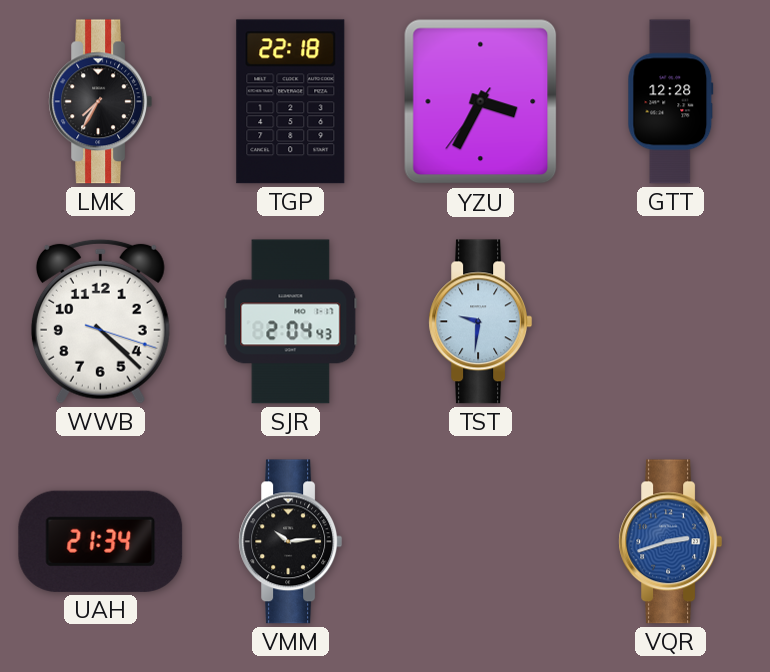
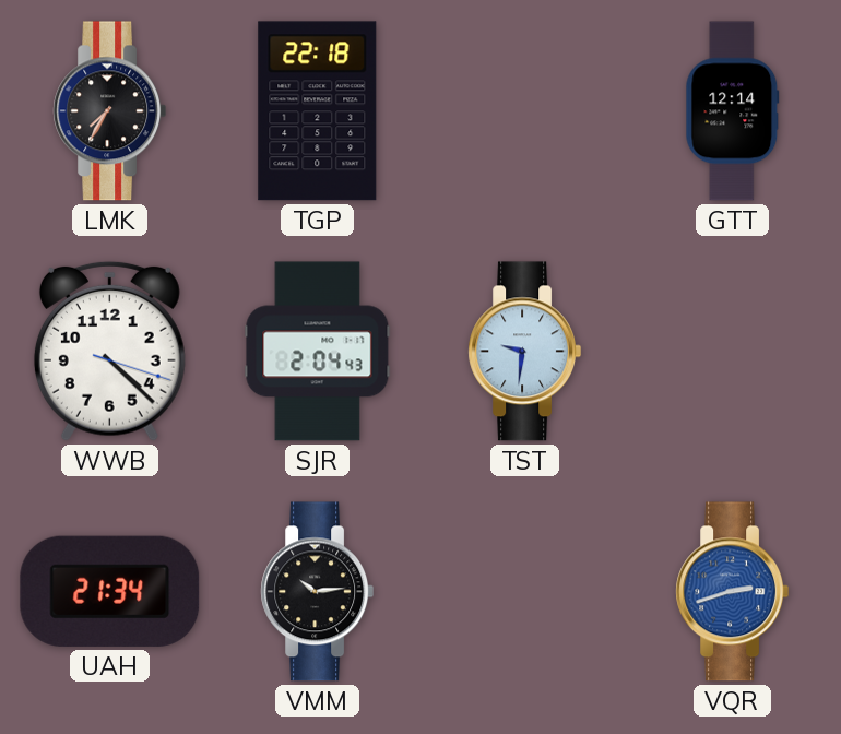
YZU: 3:34 -> none
GTT: 12:28 -> 12:14
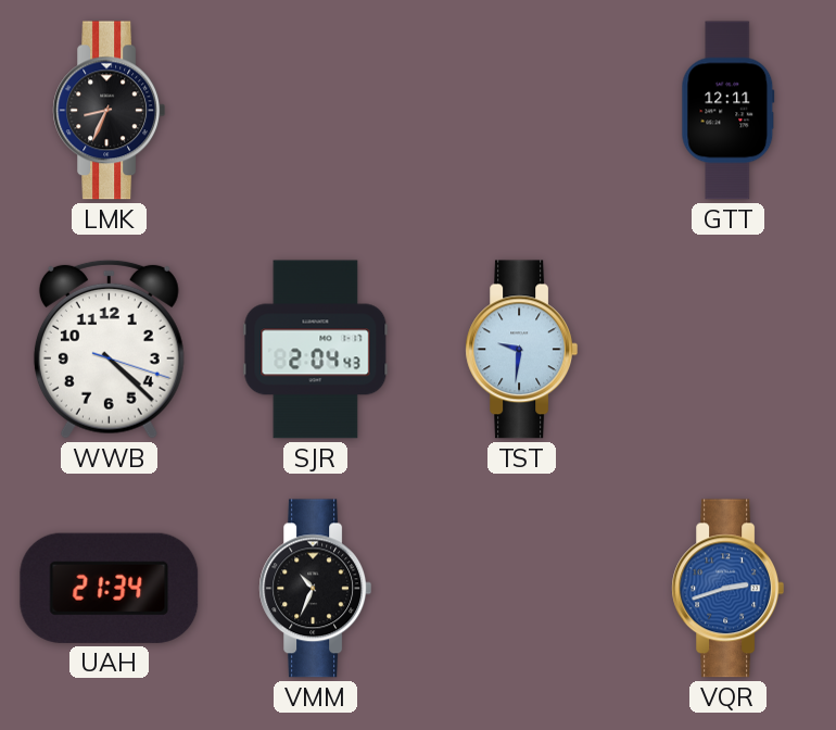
LMK: 7:35 -> 8:34
TGP: 22:18 -> none
GTT: 12:14 -> 12:11
VMM: 10:14 -> 10:34
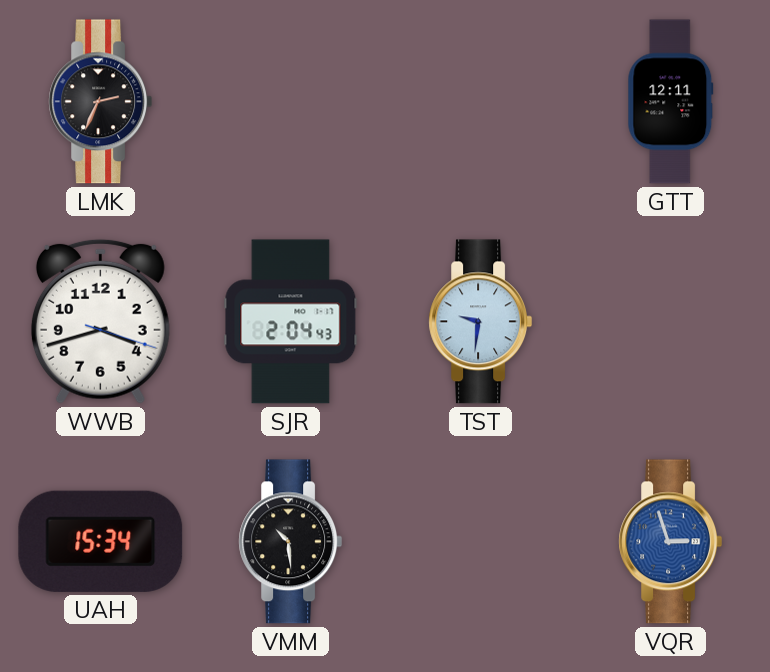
LMK: 8:34 -> 2:34
WWB: 4:22 -> 3:42
UAH: 21:34 -> 15:34
VMM: 10:34 -> 10:29
VQR: 2:42 -> 2:57
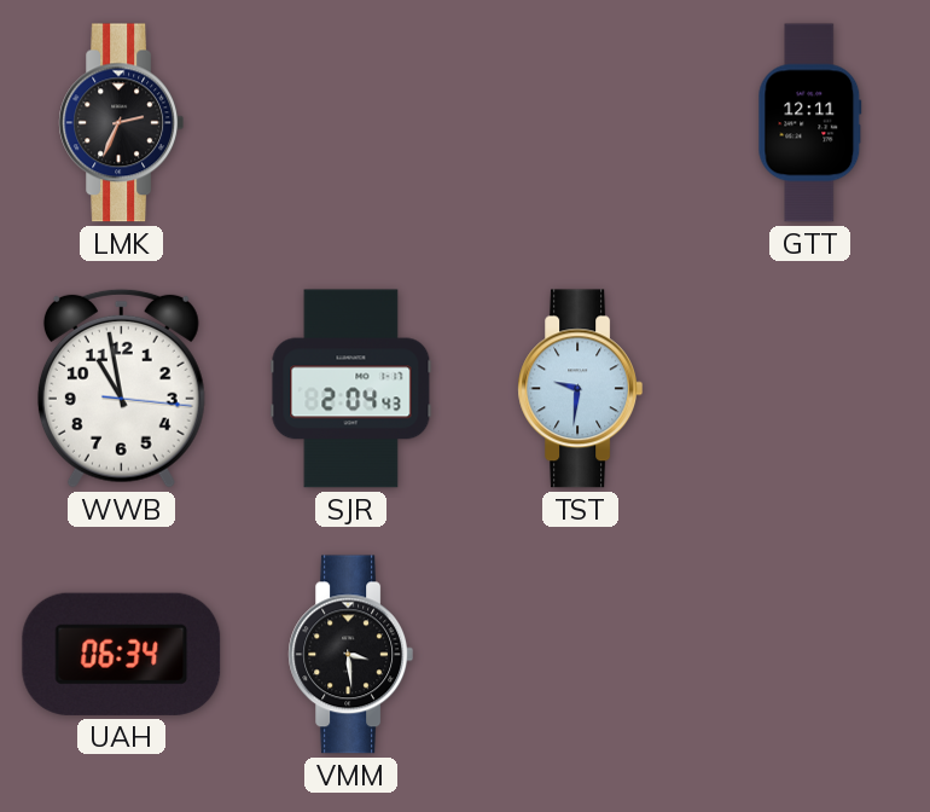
WWB: 3:42 -> 10:58
UAH: 15:34 -> 06:34
VMM: 10:29 -> 3:29
VQR: 2:57 -> none
